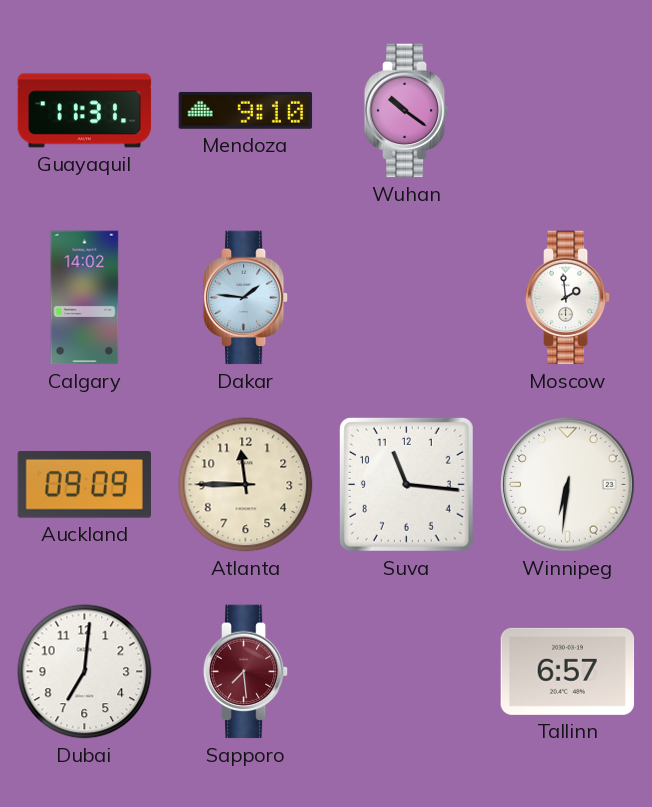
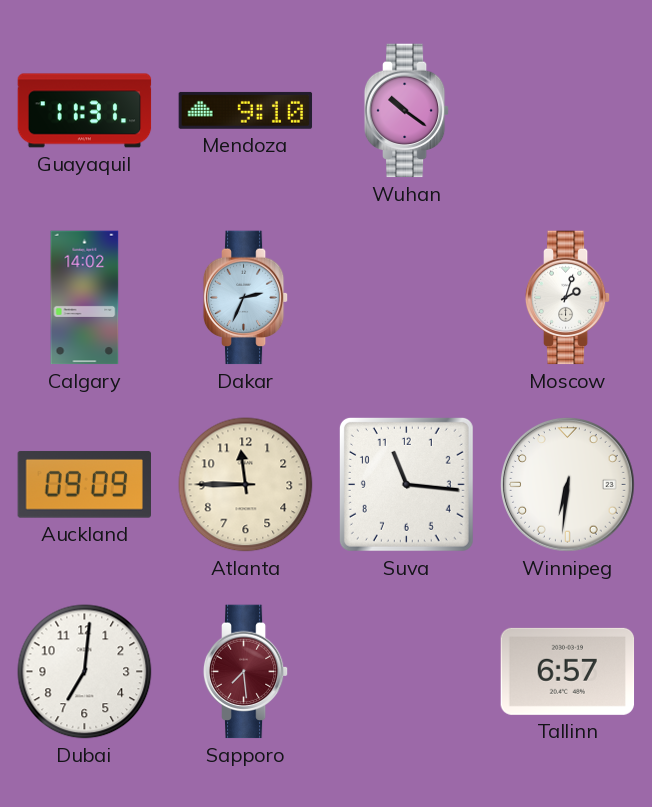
Dakar: 1:46 -> 2:34
Moscow: 1:59 -> 2:03
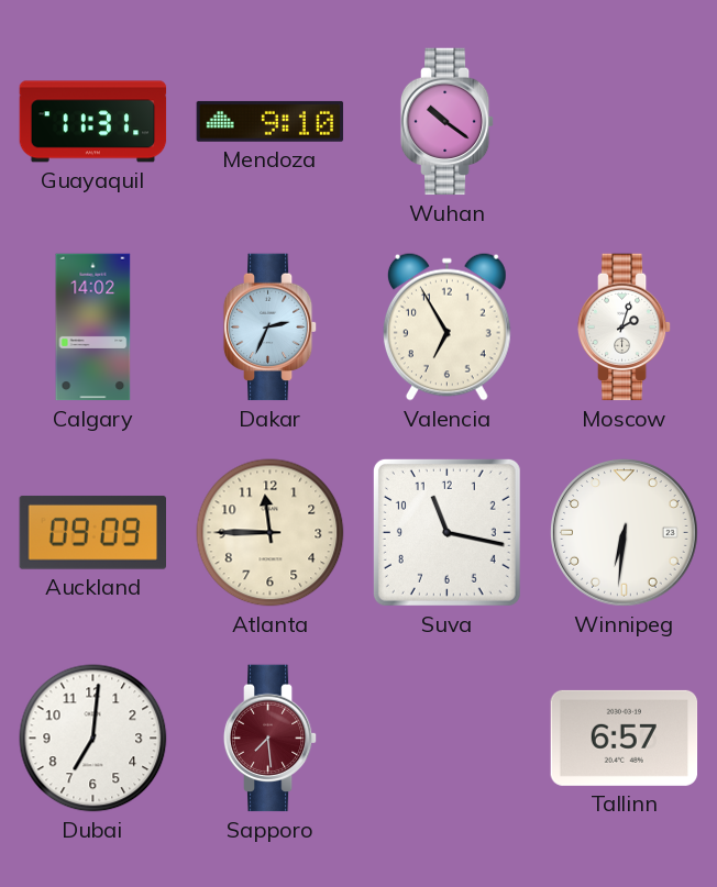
Valencia: none -> 6:55
Suva: 11:16 -> 11:17
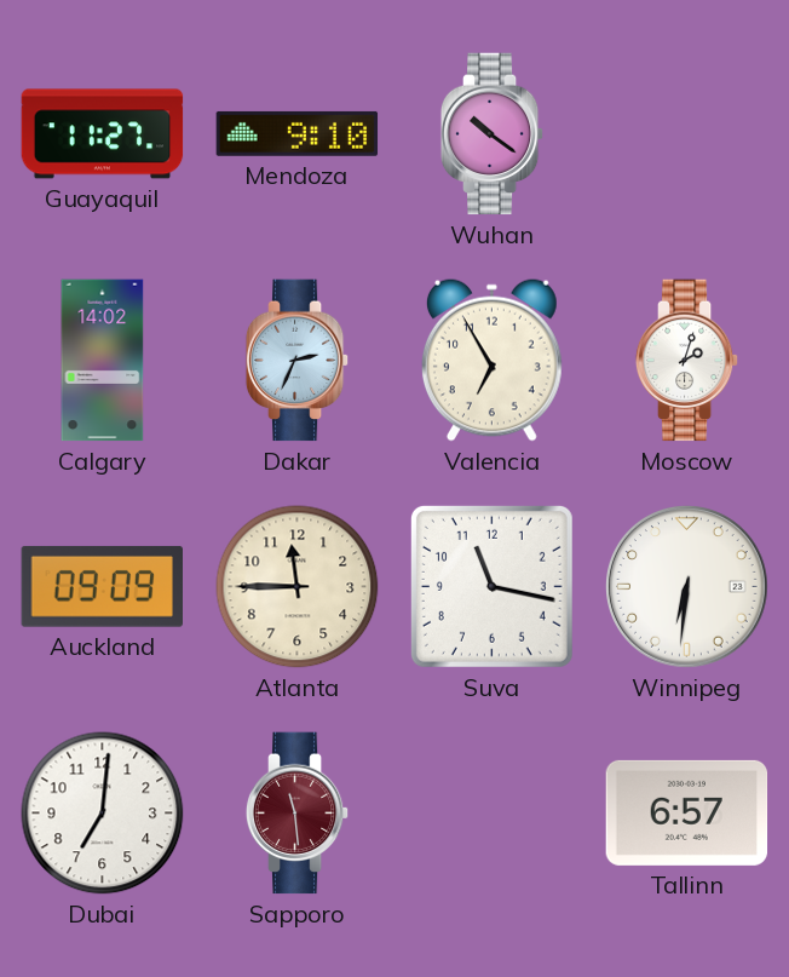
Guayaquil: 11:31 -> 11:27
Sapporo: 7:29 -> 11:29
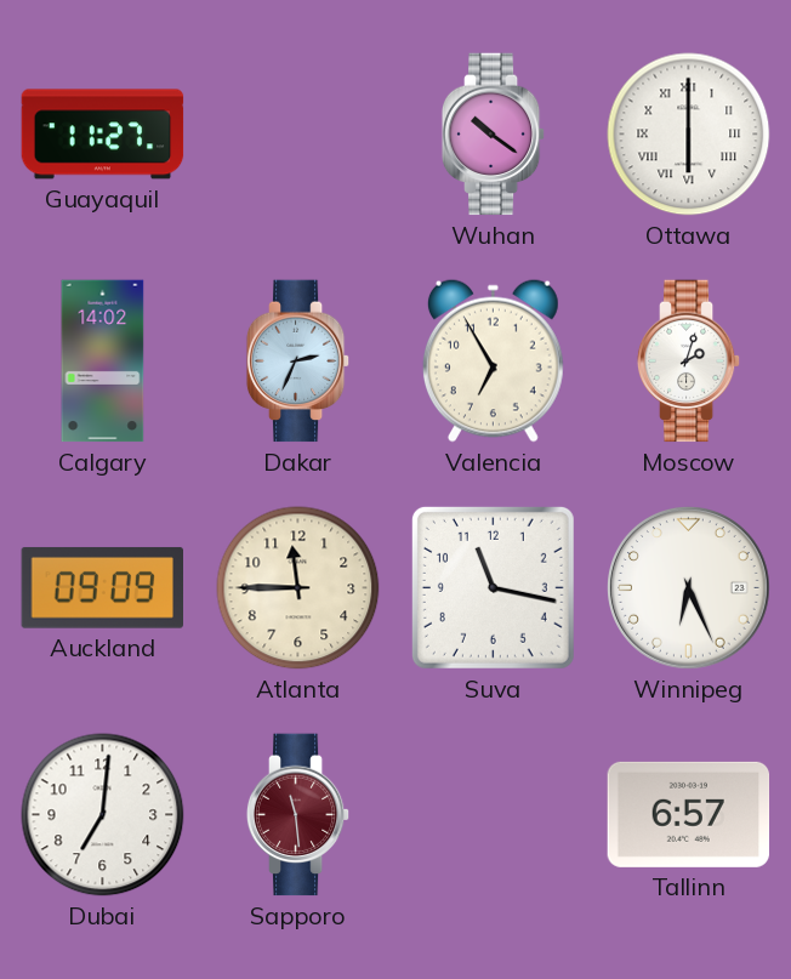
Mendoza: 9:10 -> none
Ottawa: none -> 6:00
Winnipeg: 6:31 -> 6:26
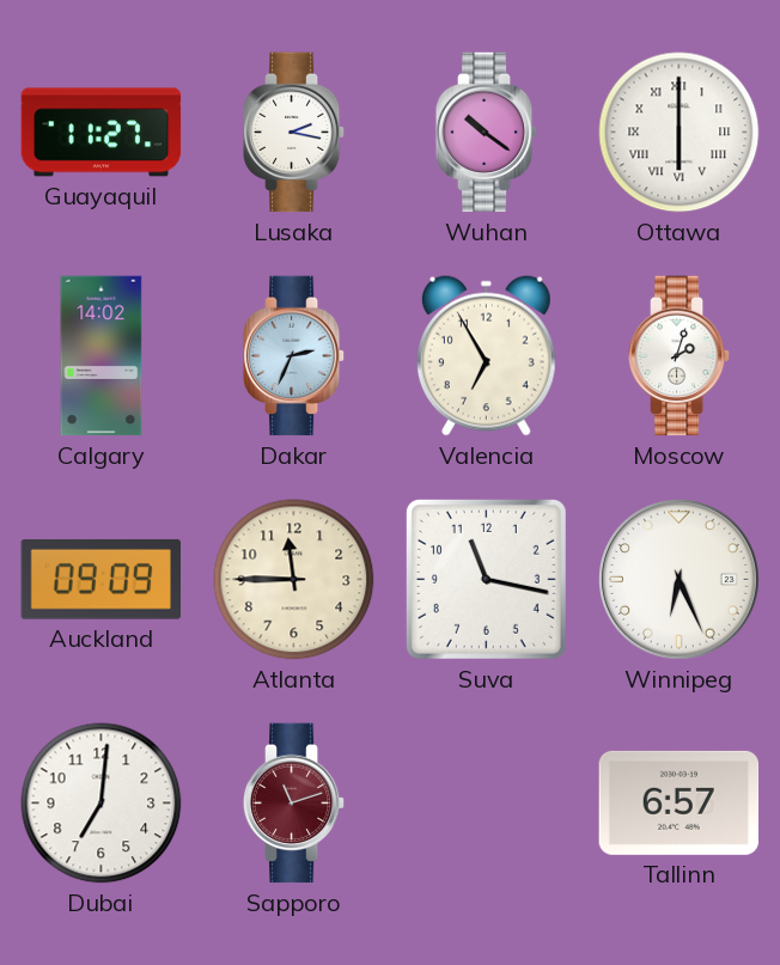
Lusaka: none -> 2:17
Sapporo: 11:29 -> 11:12
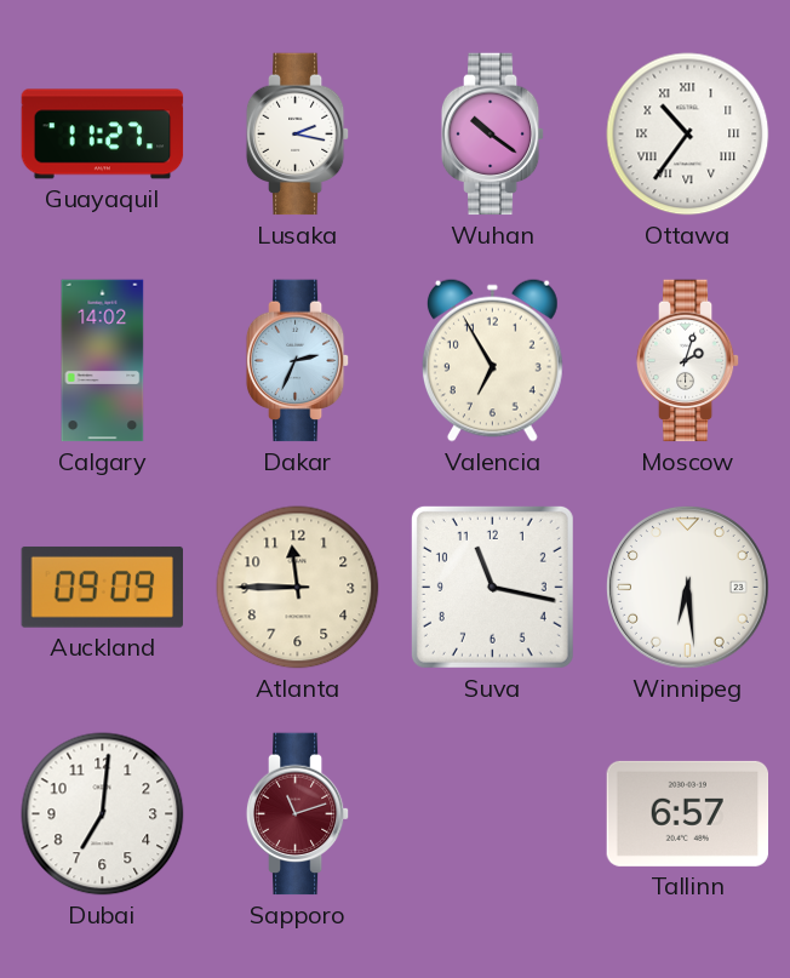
Ottawa: 6:00 -> 10:36
Winnipeg: 6:26 -> 6:29
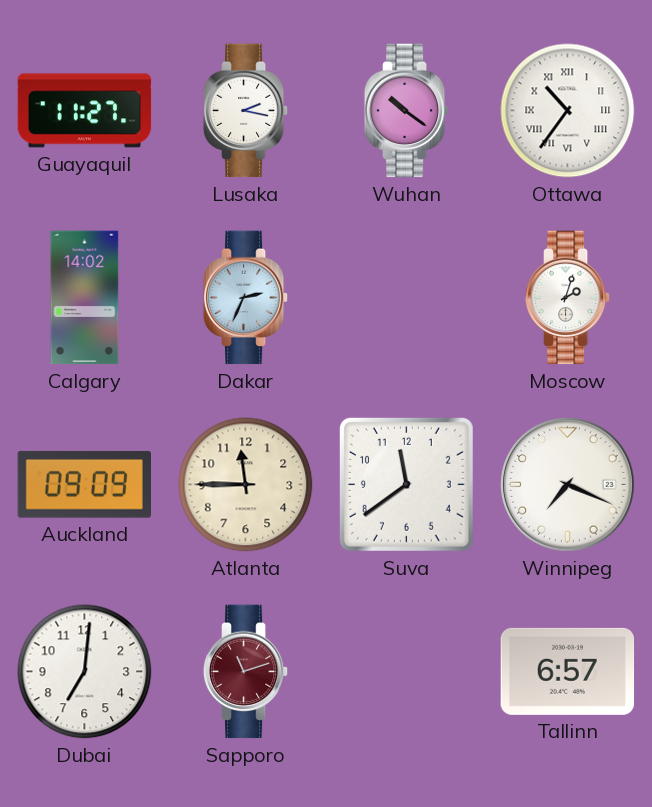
Valencia: 6:55 -> none
Suva: 11:17 -> 11:39
Winnipeg: 6:29 -> 7:19
